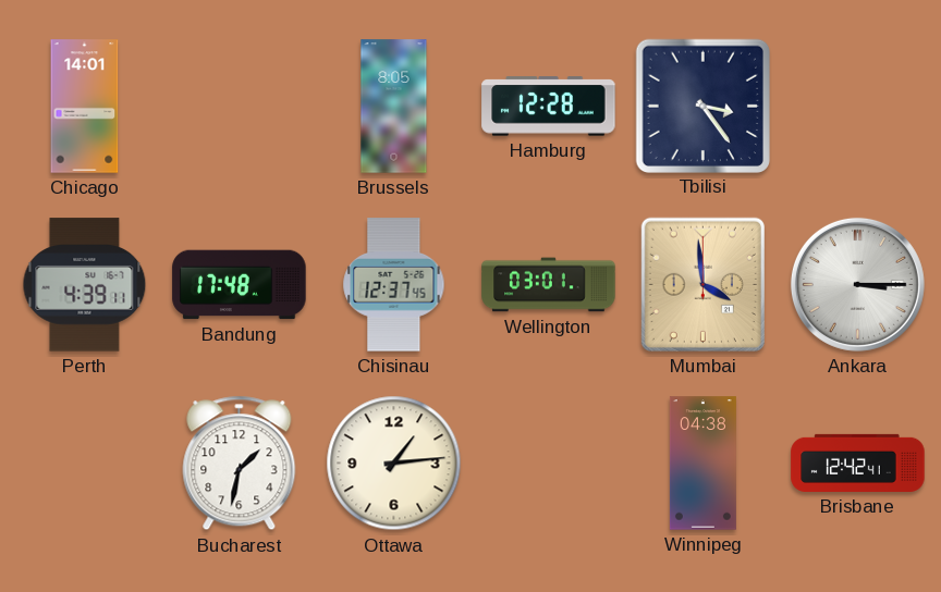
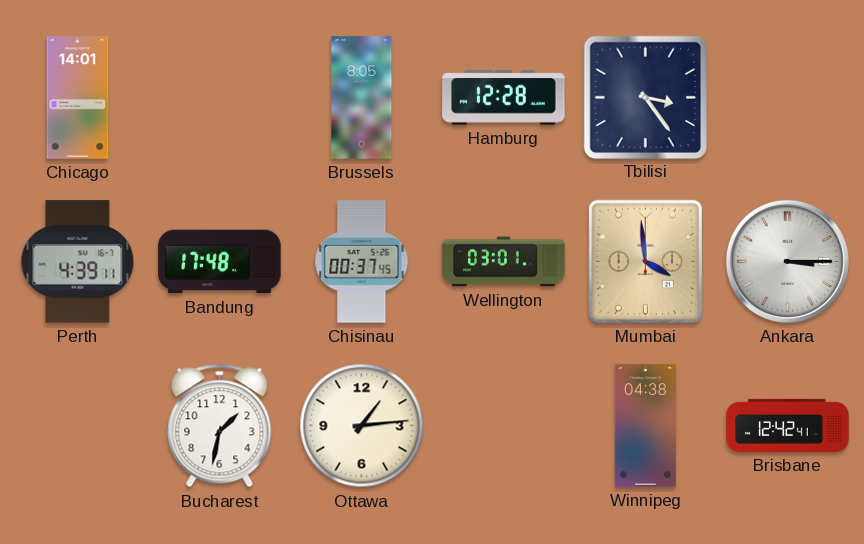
Chisinau: 12:37 -> 00:37
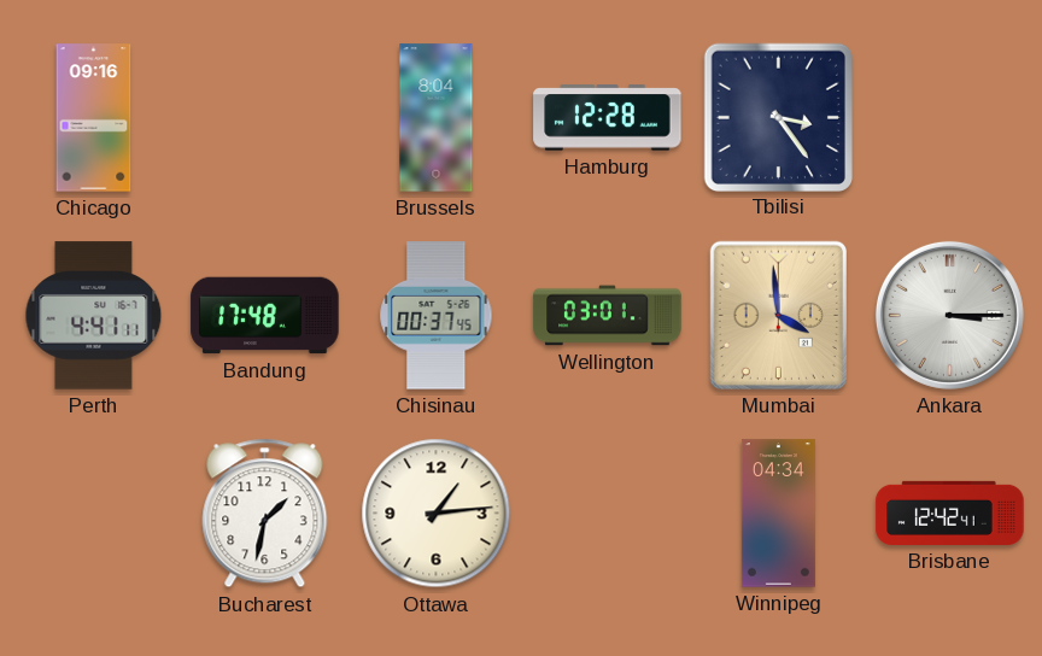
Chicago: 14:01 -> 09:16
Brussels: 8:05 -> 8:04
Perth: 4:39 -> 4:41
Winnipeg: 04:38 -> 04:34
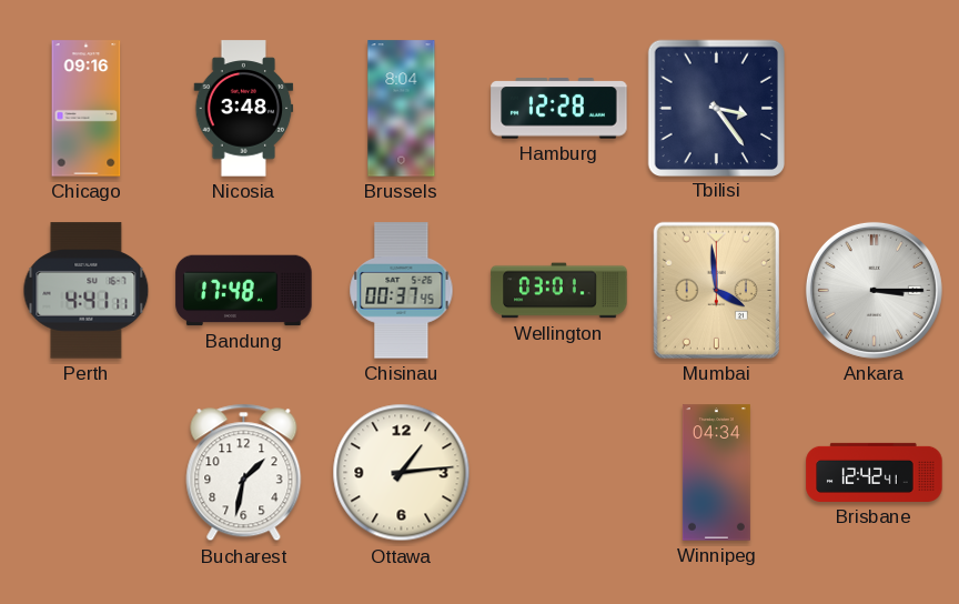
Nicosia: none -> 3:48
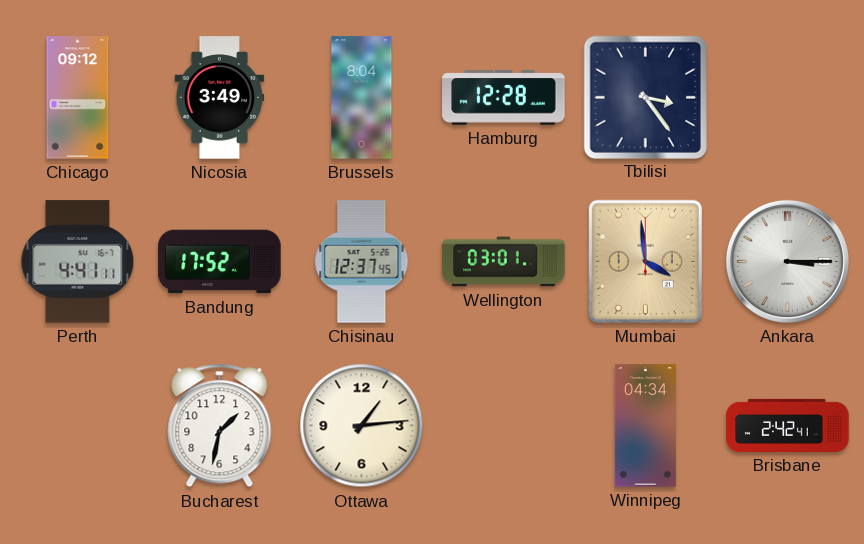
Chicago: 09:16 -> 09:12
Nicosia: 3:48 -> 3:49
Bandung: 17:48 -> 17:52
Chisinau: 00:37 -> 12:37
Brisbane: 12:42 -> 2:42
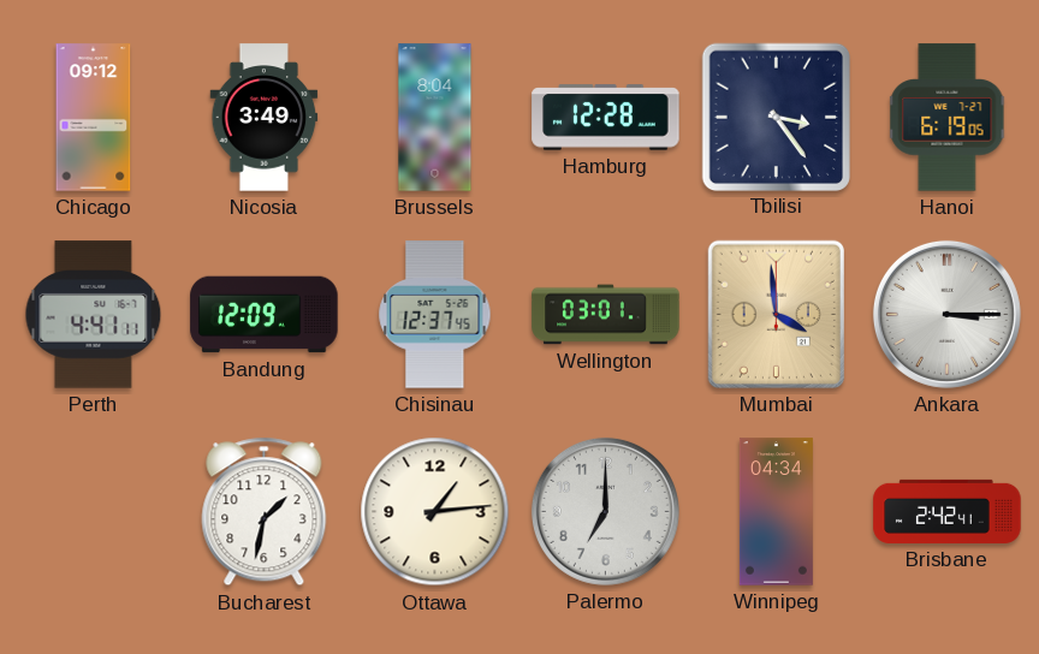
Hanoi: none -> 6:19
Bandung: 17:52 -> 12:09
Palermo: none -> 7:00
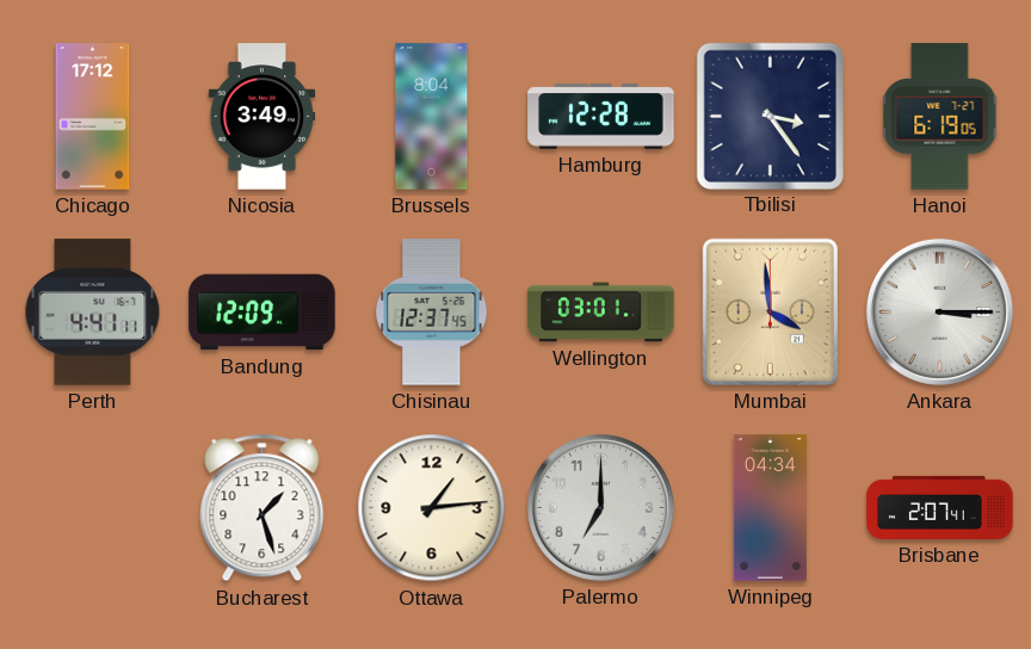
Chicago: 09:12 -> 17:12
Bucharest: 1:32 -> 1:27
Brisbane: 2:42 -> 2:07
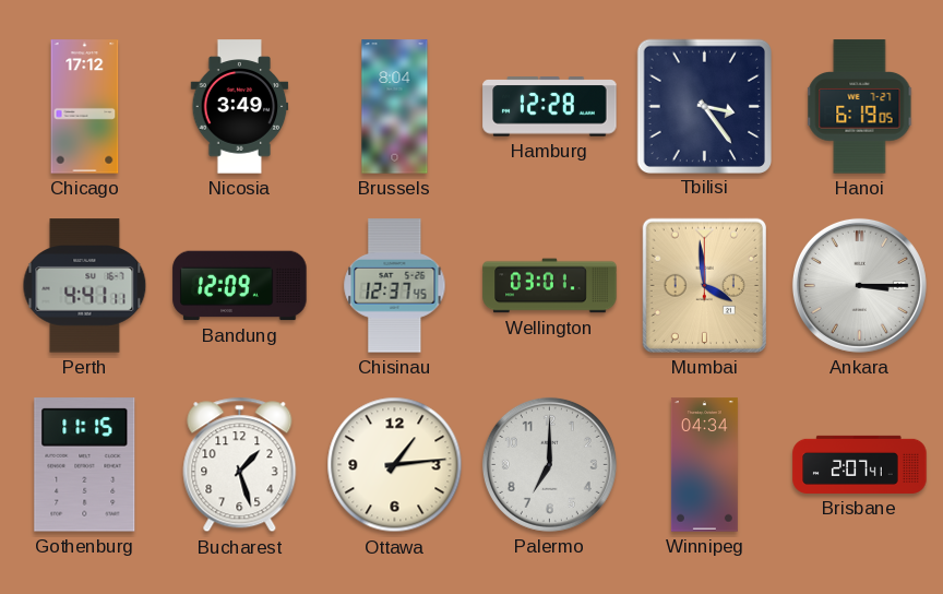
Gothenburg: none -> 11:15
